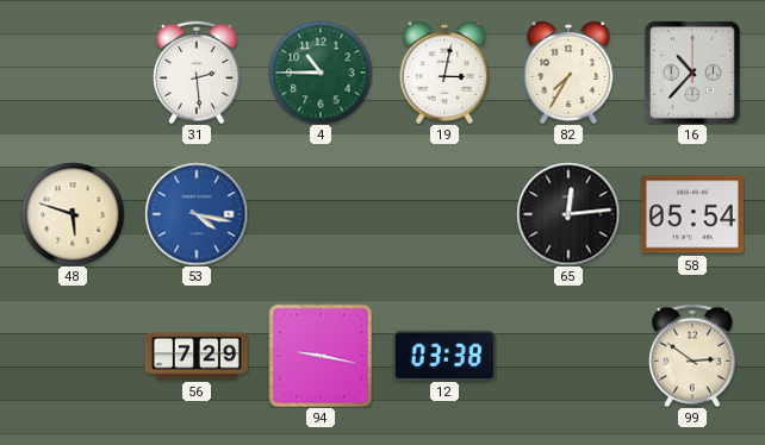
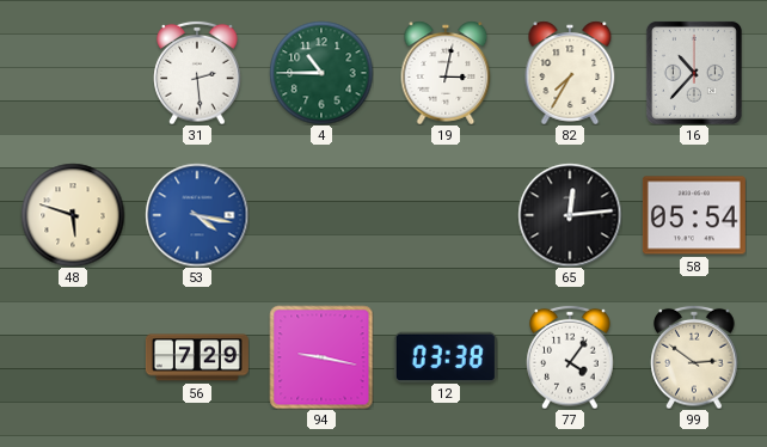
77: none -> 4:06
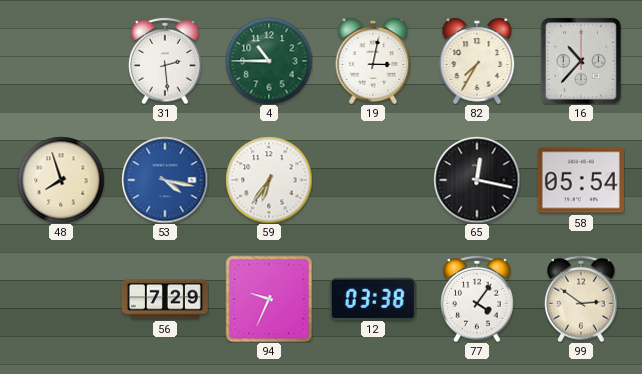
48: 5:48 -> 7:57
59: none -> 6:36
65: 12:14 -> 12:17
94: 9:17 -> 9:34
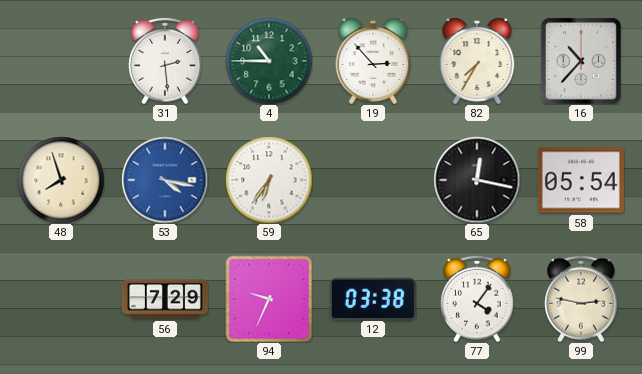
19: 3:02 -> 2:53
99: 2:51 -> 2:47
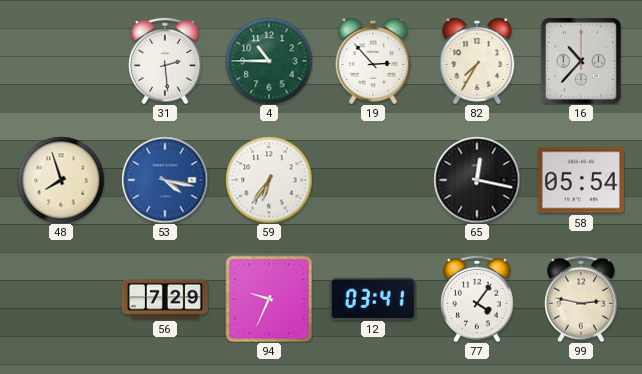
12: 03:38 -> 03:41
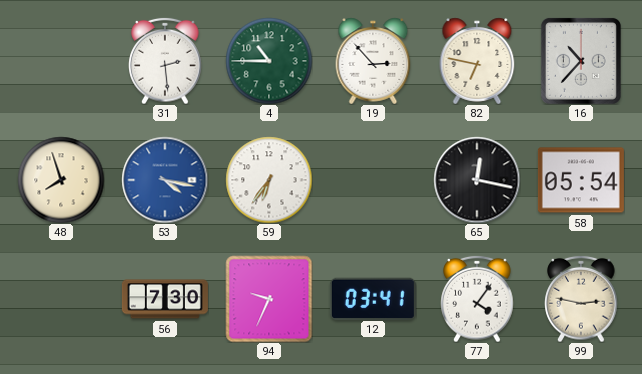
82: 7:35 -> 6:47
56: 7:29 -> 7:30
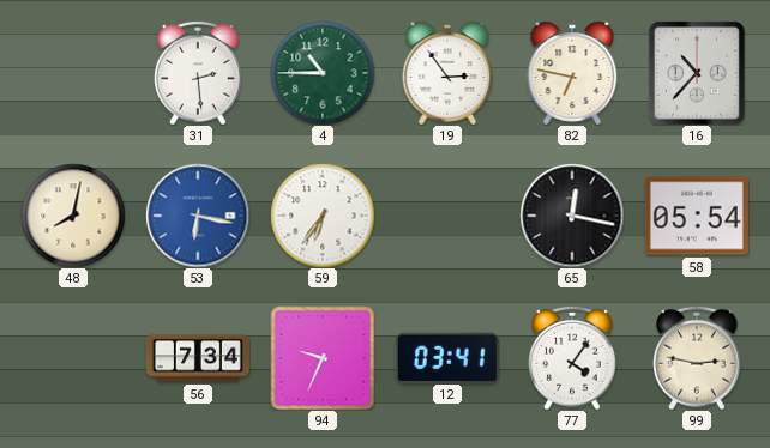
19: 2:53 -> 2:54
48: 7:57 -> 8:02
53: 4:17 -> 6:17
56: 7:30 -> 7:34
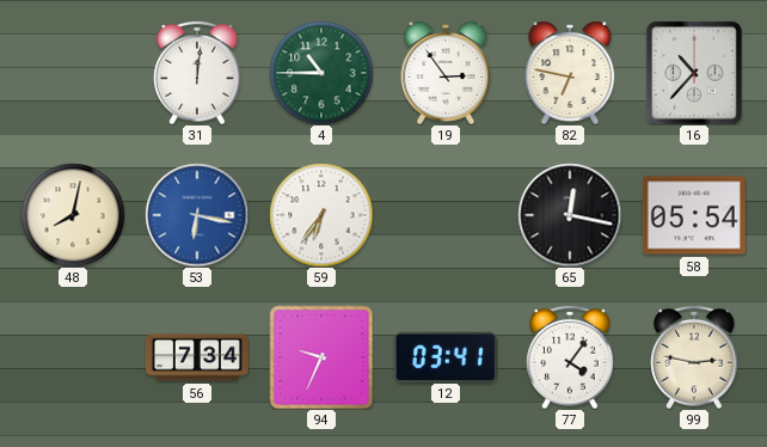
31: 2:29 -> 12:01
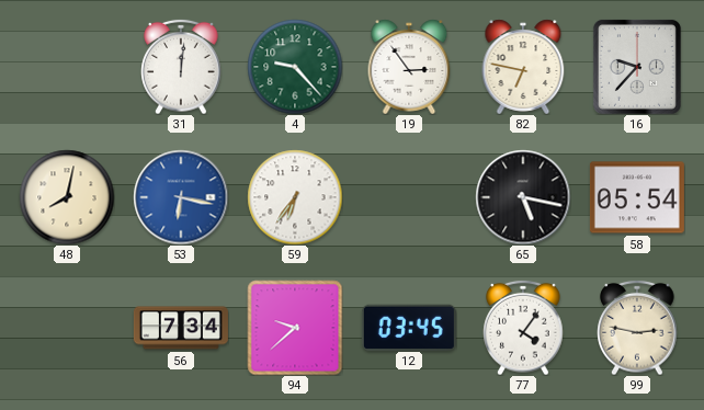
4: 10:45 -> 9:23
16: 10:37 -> 9:37
65: 12:17 -> 5:17
94: 9:34 -> 9:38
12: 03:41 -> 03:45
